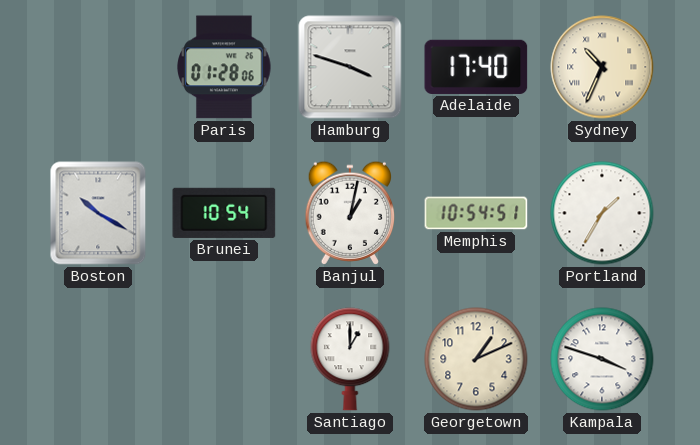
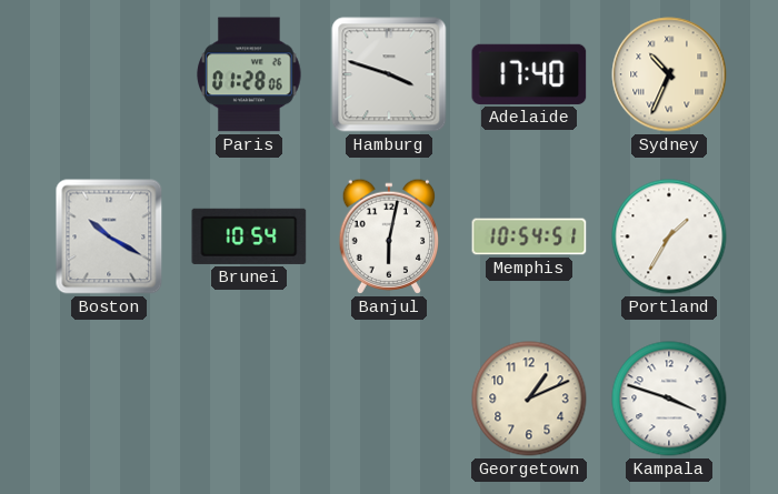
Banjul: 1:02 -> 6:02
Santiago: 1:00 -> none
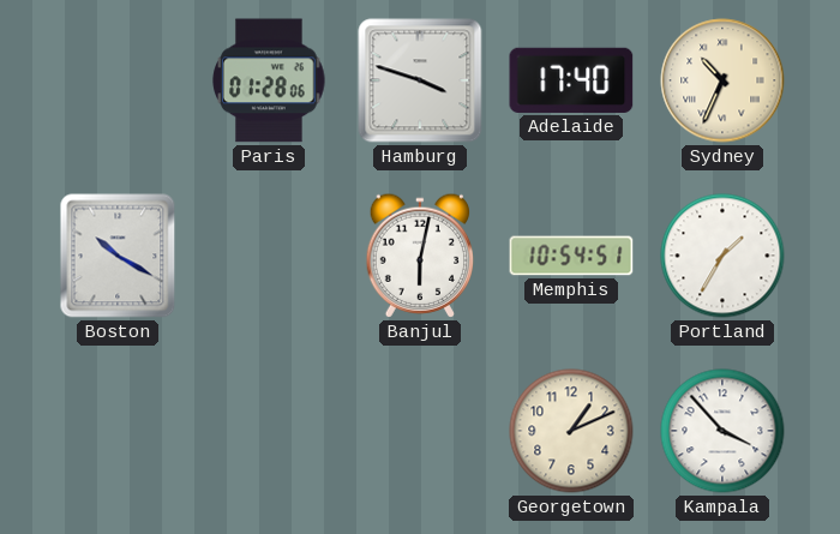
Brunei: 10:54 -> none
Kampala: 3:48 -> 3:53
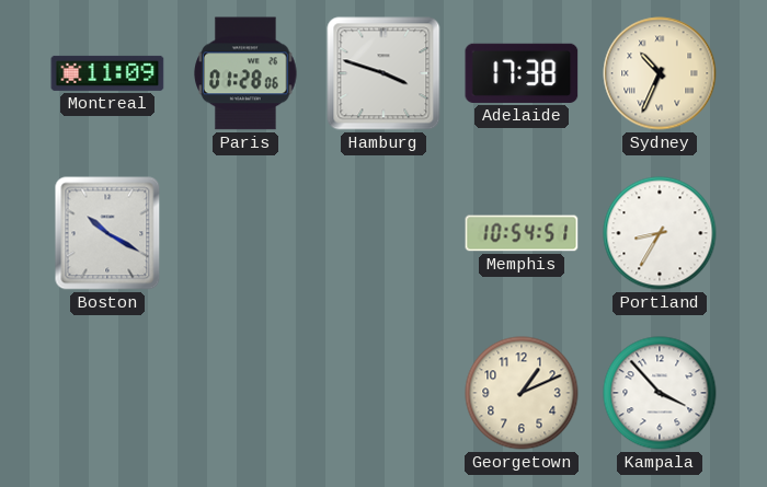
Montreal: none -> 11:09
Adelaide: 17:40 -> 17:38
Banjul: 6:02 -> none
Portland: 1:35 -> 8:35
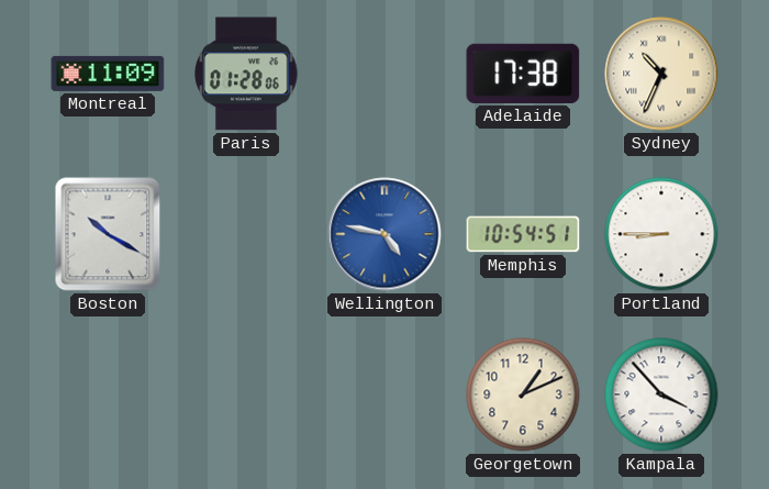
Hamburg: 3:48 -> none
Wellington: none -> 4:47
Portland: 8:35 -> 8:45
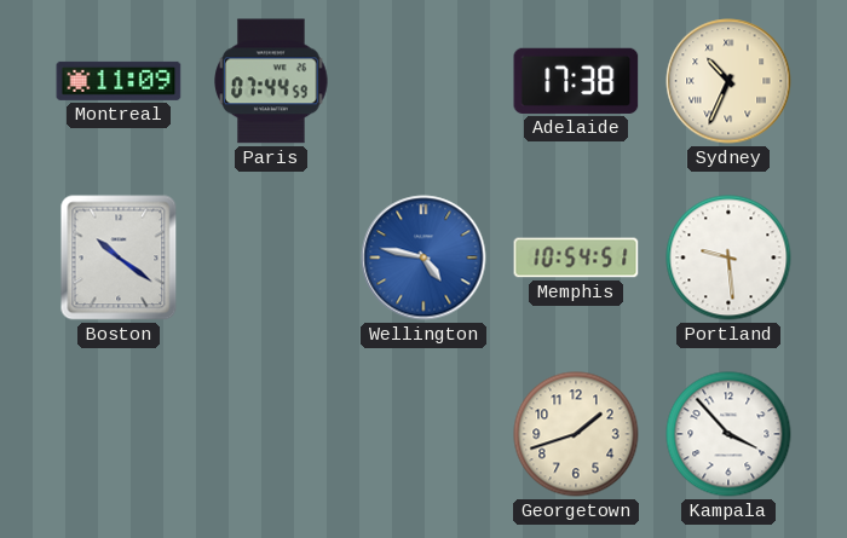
Paris: 01:28 -> 07:44
Boston: 10:20 -> 10:21
Portland: 8:45 -> 9:29
Georgetown: 1:11 -> 1:42
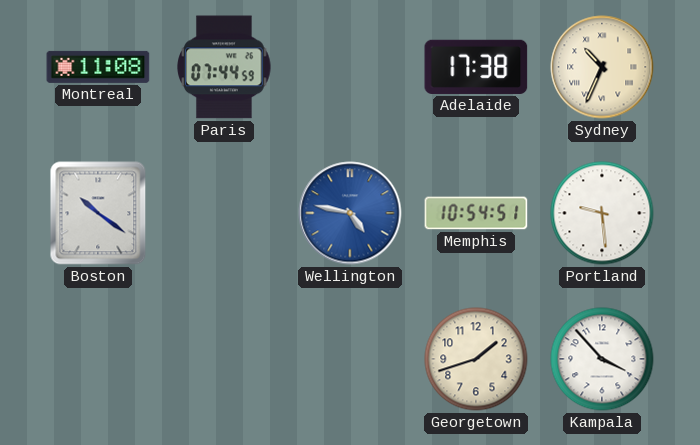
Montreal: 11:09 -> 11:08
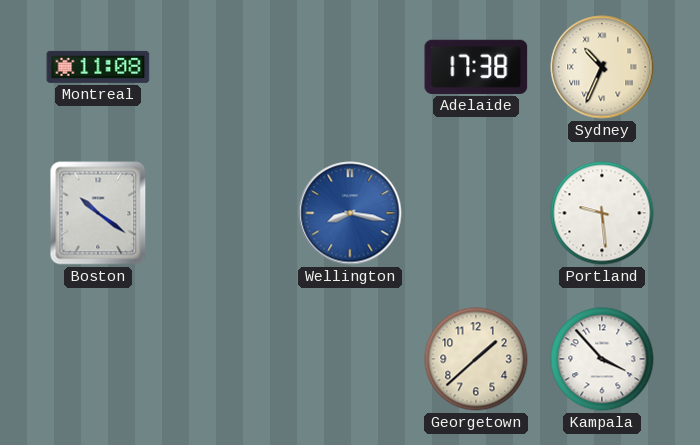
Paris: 07:44 -> none
Wellington: 4:47 -> 8:17
Memphis: 10:54 -> none
Georgetown: 1:42 -> 1:38
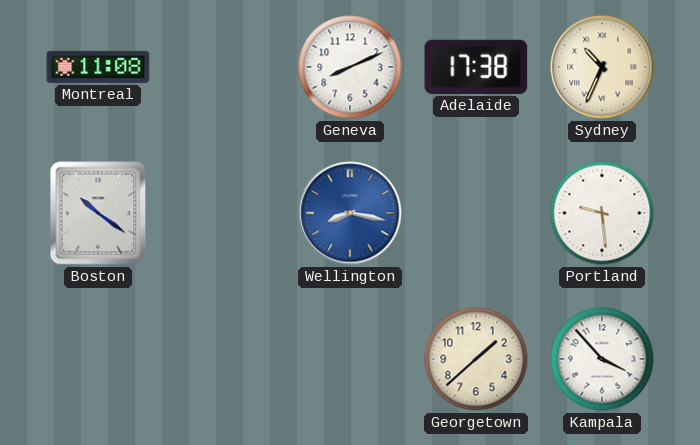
Geneva: none -> 8:11
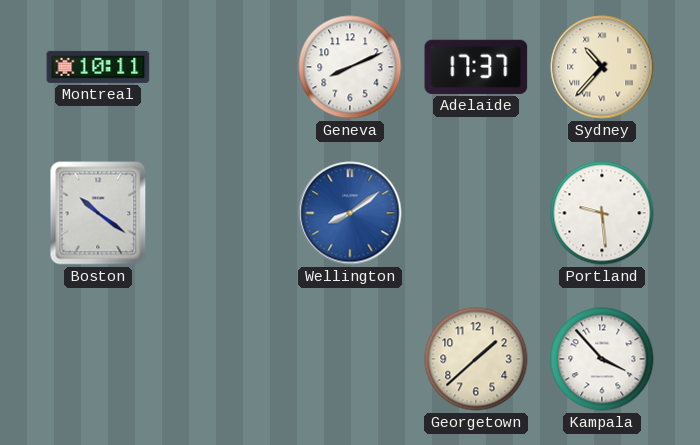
Montreal: 11:08 -> 10:11
Adelaide: 17:38 -> 17:37
Sydney: 10:34 -> 10:37
Wellington: 8:17 -> 8:09
